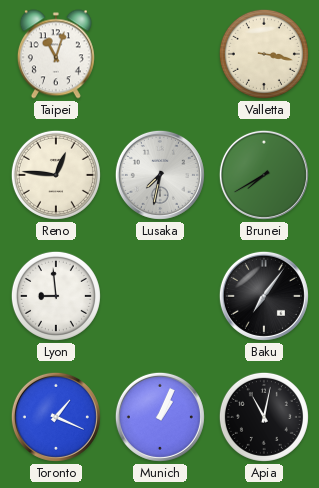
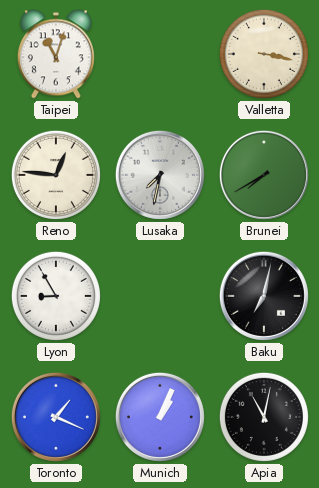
Lyon: 8:59 -> 8:55
Baku: 7:06 -> 7:02
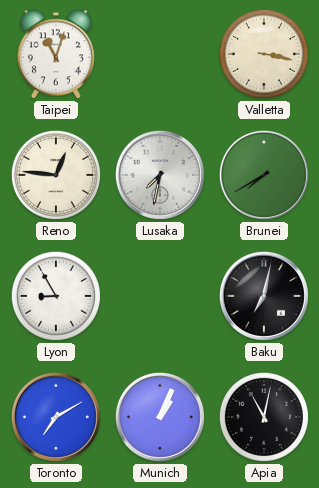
Toronto: 1:19 -> 7:10
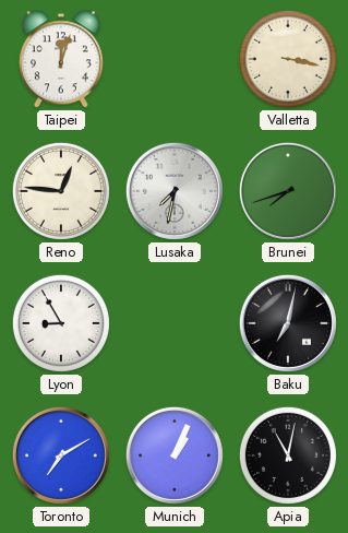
Taipei: 11:03 -> 12:03
Brunei: 7:40 -> 7:42
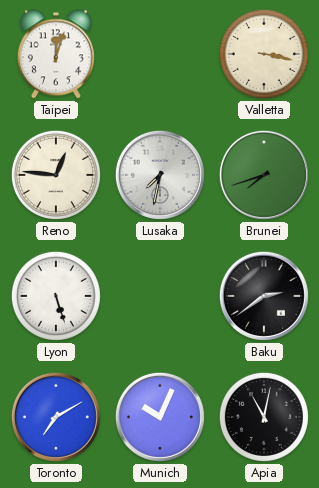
Lyon: 8:55 -> 5:27
Baku: 7:02 -> 2:39
Munich: 1:04 -> 10:04
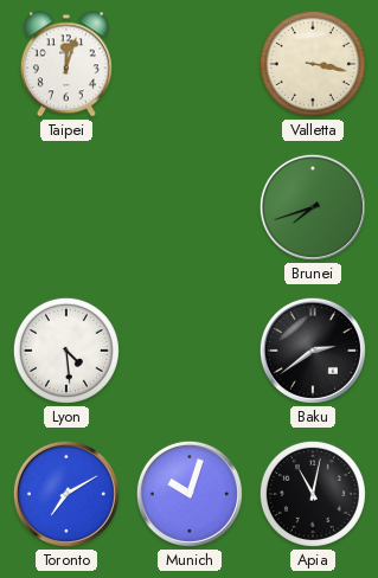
Reno: 12:46 -> none
Lusaka: 7:32 -> none
Lyon: 5:27 -> 4:29
Munich: 10:04 -> 10:03
